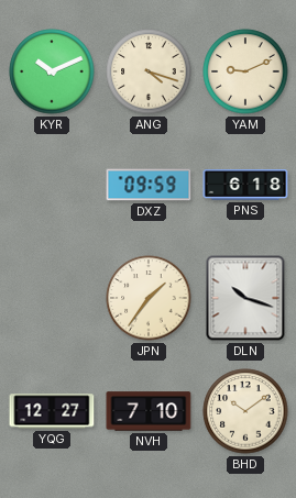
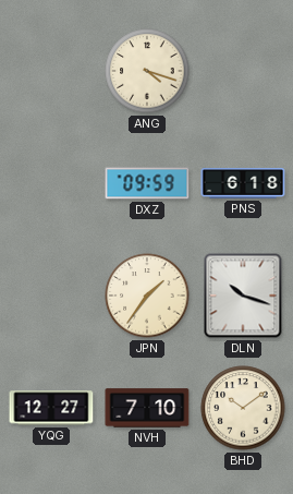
KYR: 10:11 -> none
YAM: 9:11 -> none
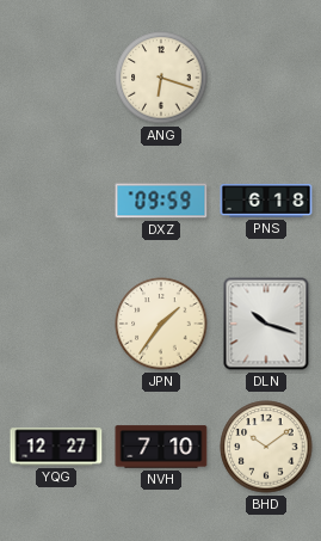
ANG: 4:18 -> 6:18
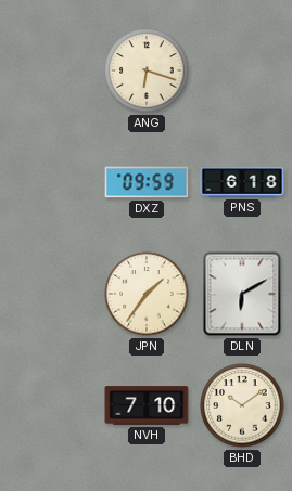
DLN: 10:18 -> 6:10
YQG: 12:27 -> none
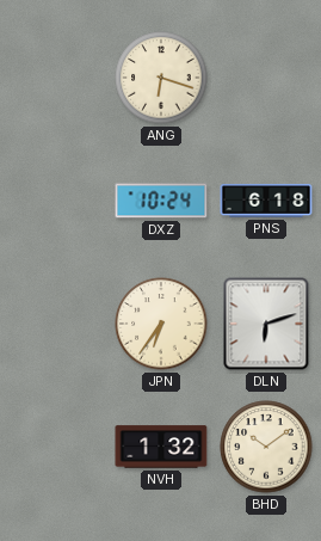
DXZ: 09:59 -> 10:24
JPN: 1:36 -> 6:36
DLN: 6:10 -> 6:12
NVH: 7:10 -> 1:32
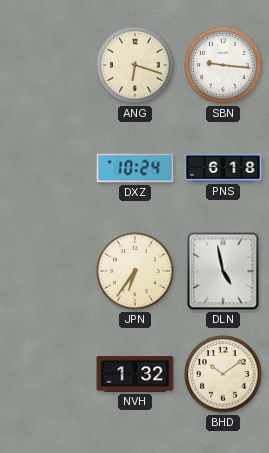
SBN: none -> 9:16
DLN: 6:12 -> 4:58
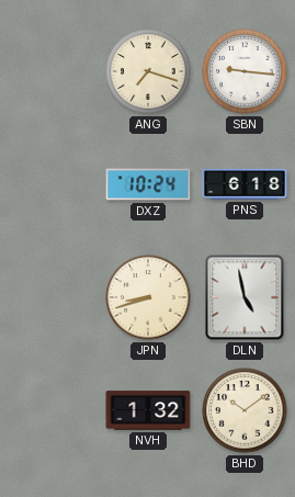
ANG: 6:18 -> 7:18
JPN: 6:36 -> 8:42
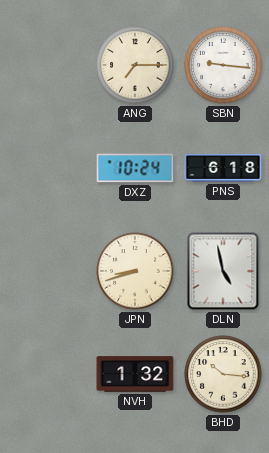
ANG: 7:18 -> 7:15
BHD: 10:09 -> 10:16
